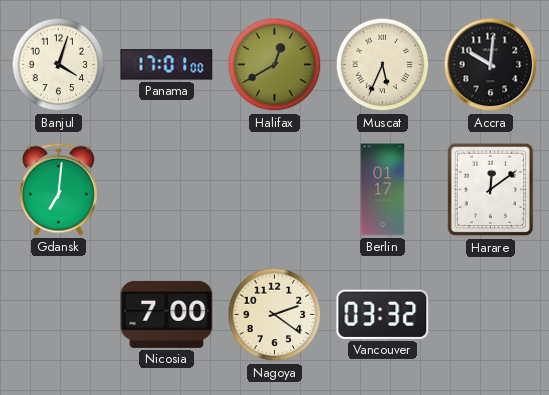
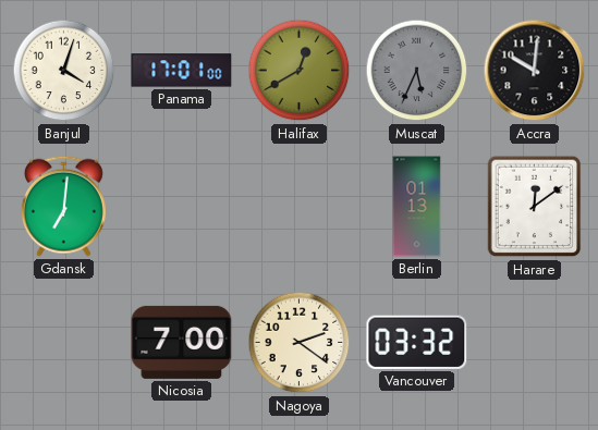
Muscat dial: cream -> grey
Berlin: 01:17 -> 01:13
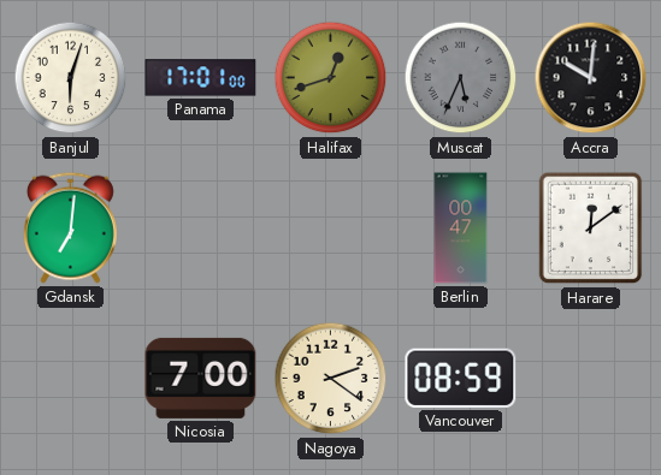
Banjul: 4:03 -> 6:03
Halifax: 12:40 -> 12:42
Berlin: 01:13 -> 00:47
Vancouver: 03:32 -> 08:59
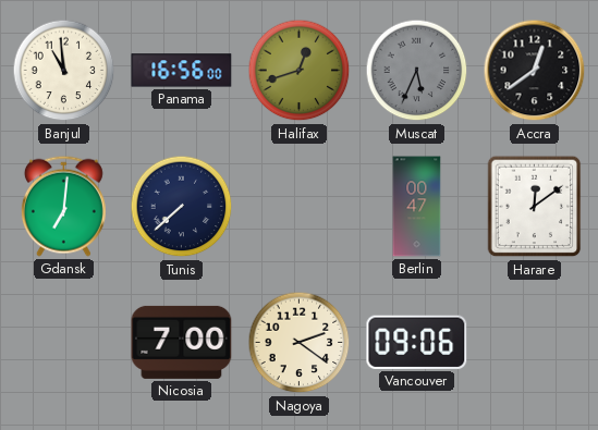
Banjul: 6:03 -> 10:59
Panama: 17:01 -> 16:56
Accra: 10:01 -> 12:39
Tunis: none -> 7:38
Vancouver: 08:59 -> 09:06
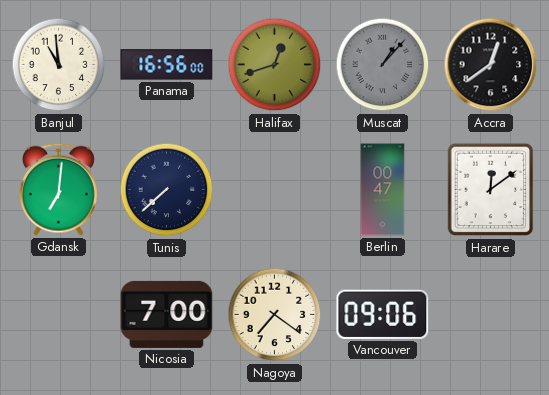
Muscat: 5:34 -> 1:07
Nagoya: 2:21 -> 7:21
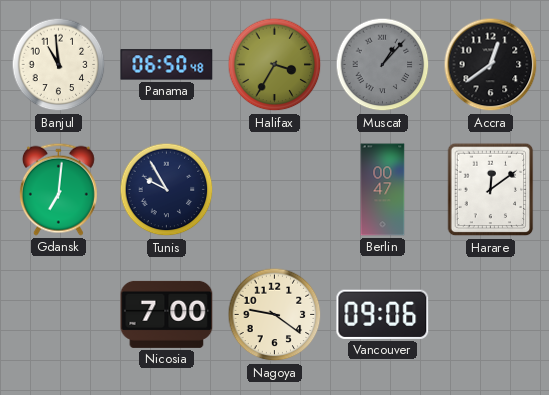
Panama: 16:56 -> 06:50
Halifax: 12:42 -> 3:35
Tunis: 7:38 -> 9:55
Nagoya: 7:21 -> 9:21
